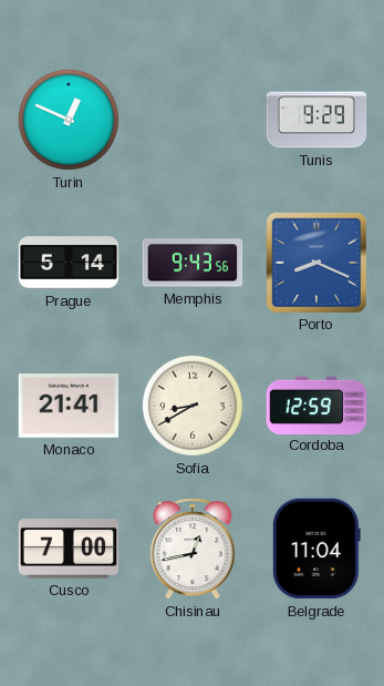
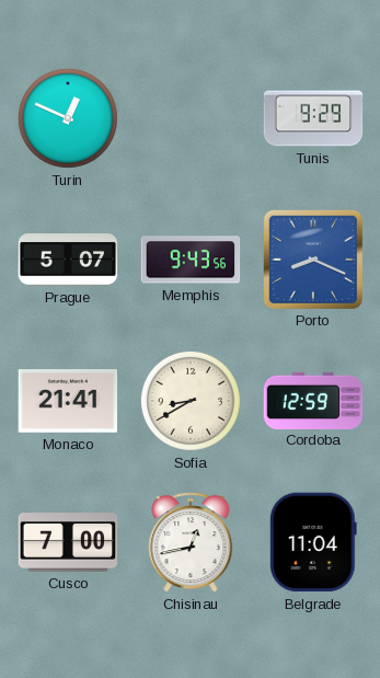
Prague: 5:14 -> 5:07
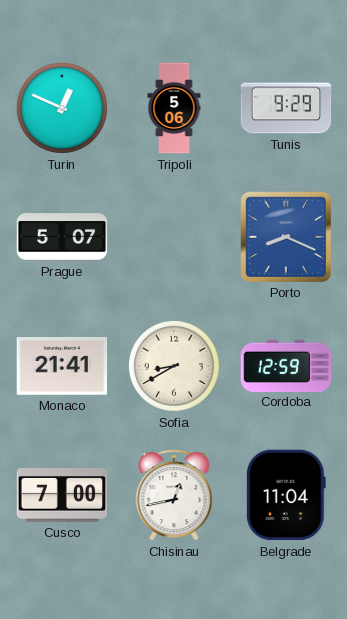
Tripoli: none -> 5:06
Memphis: 9:43 -> none
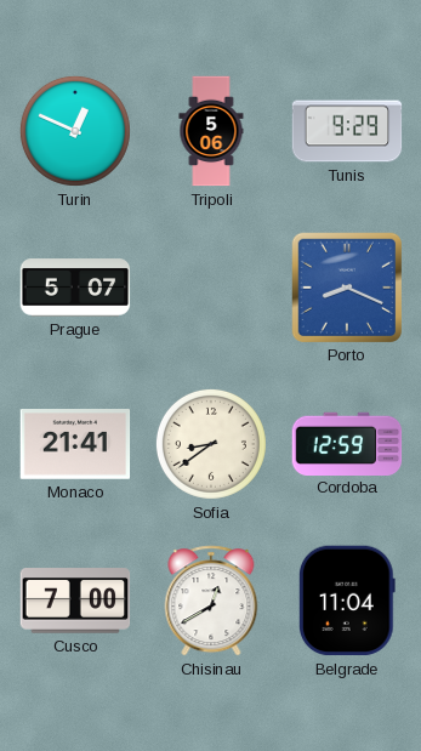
Sofia: 8:40 -> 8:39
Chisinau: 12:43 -> 12:40
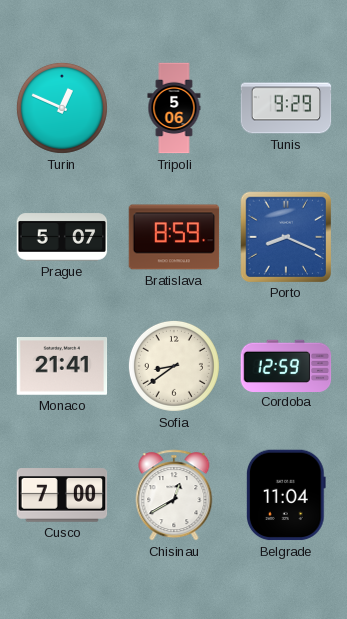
Bratislava: none -> 8:59
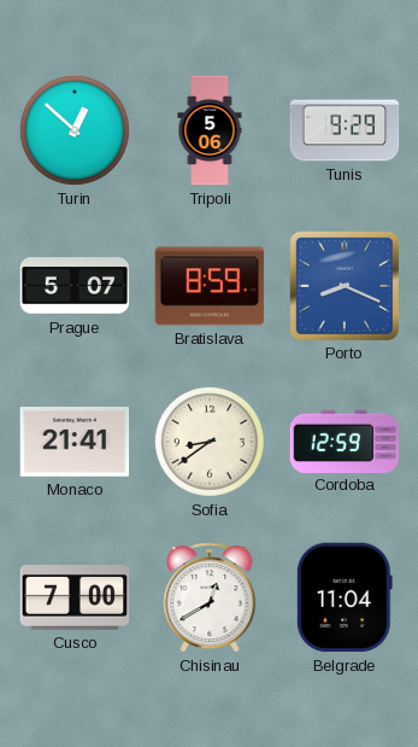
Turin: 12:49 -> 12:52
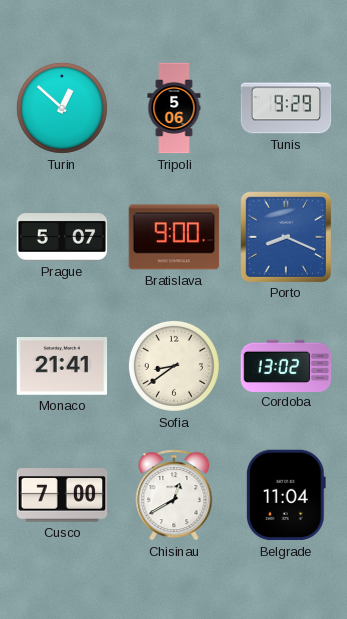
Bratislava: 8:59 -> 9:00
Cordoba: 12:59 -> 13:02
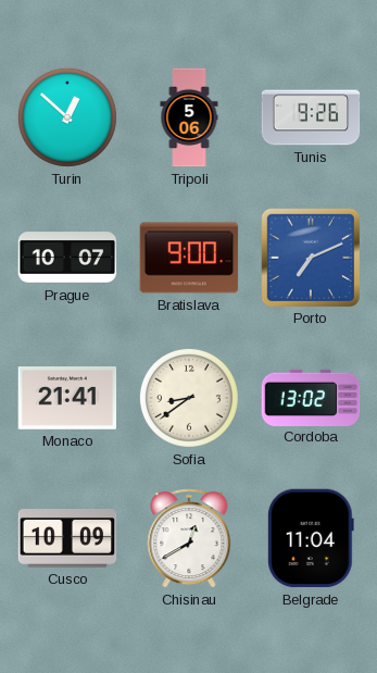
Tunis: 9:29 -> 9:26
Prague: 5:07 -> 10:07
Porto: 8:19 -> 7:11
Cusco: 7:00 -> 10:09
